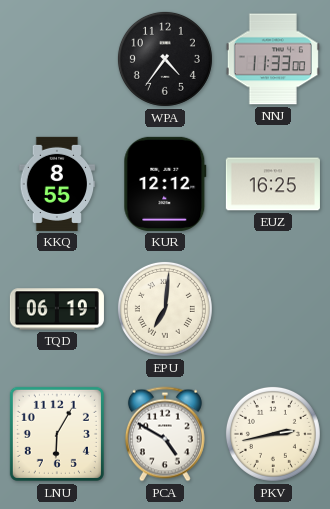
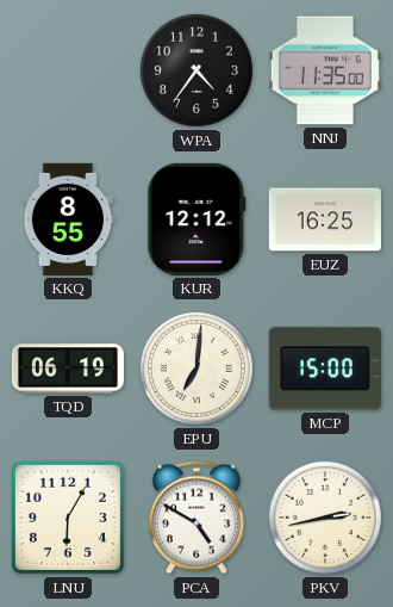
NNJ: 11:33 -> 11:35
MCP: none -> 15:00
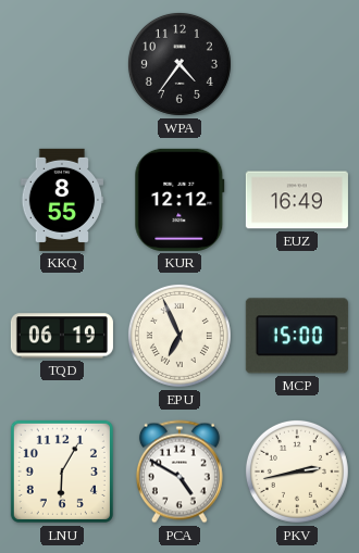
NNJ: 11:35 -> none
EUZ: 16:25 -> 16:49
EPU: 7:01 -> 6:56
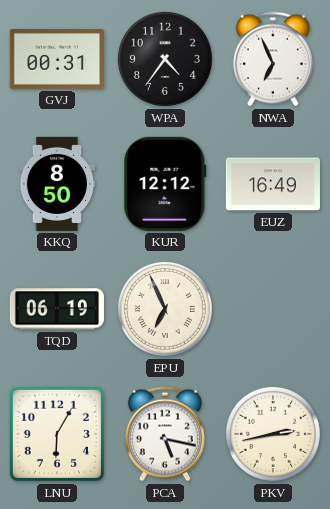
GVJ: none -> 00:31
NWA: none -> 6:56
KKQ: 8:55 -> 8:50
MCP: 15:00 -> none
PCA: 4:50 -> 5:17
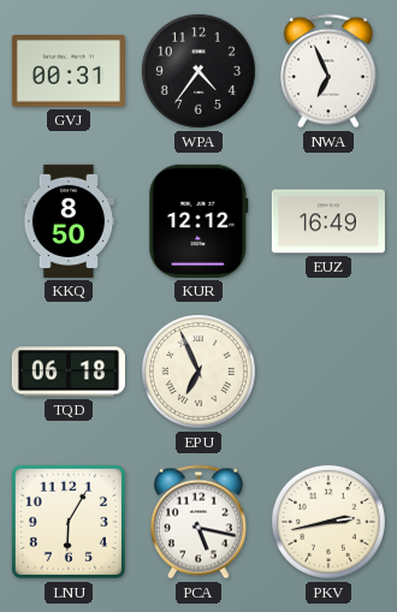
TQD: 06:19 -> 06:18
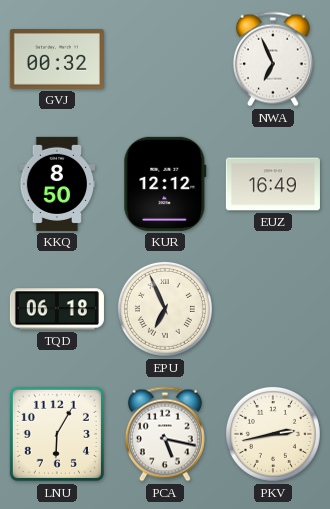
GVJ: 00:31 -> 00:32
WPA: 4:36 -> none
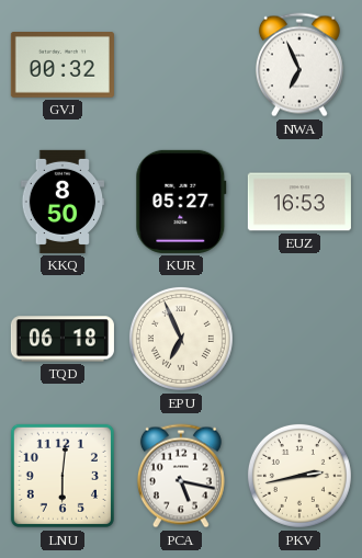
KUR: 12:12 -> 05:27
EUZ: 16:49 -> 16:53
LNU: 6:05 -> 6:01
